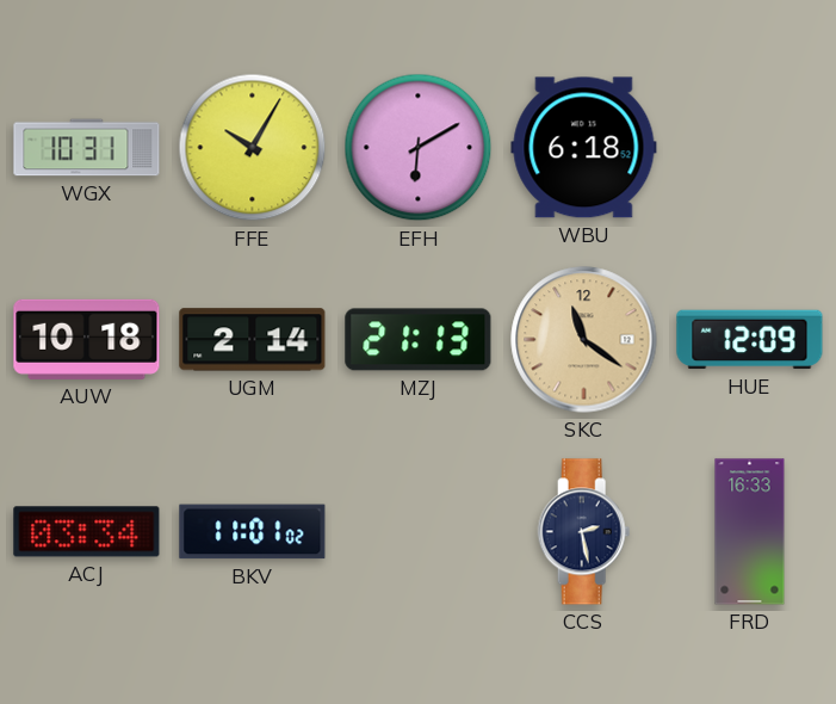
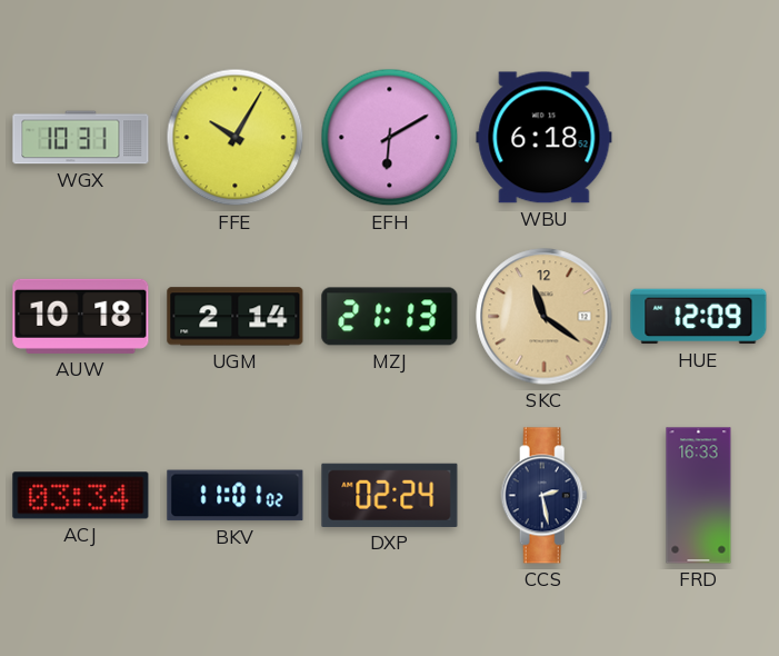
DXP: none -> 02:24
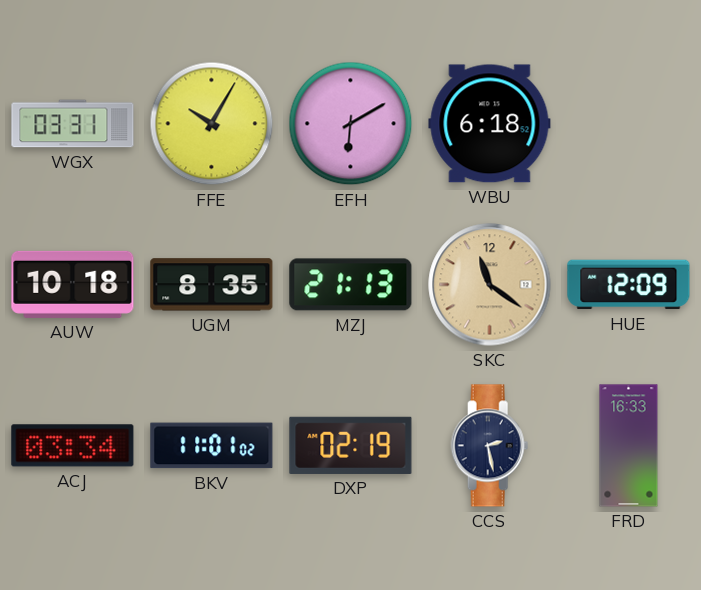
WGX: 10:31 -> 03:31
UGM: 2:14 -> 8:35
DXP: 02:24 -> 02:19
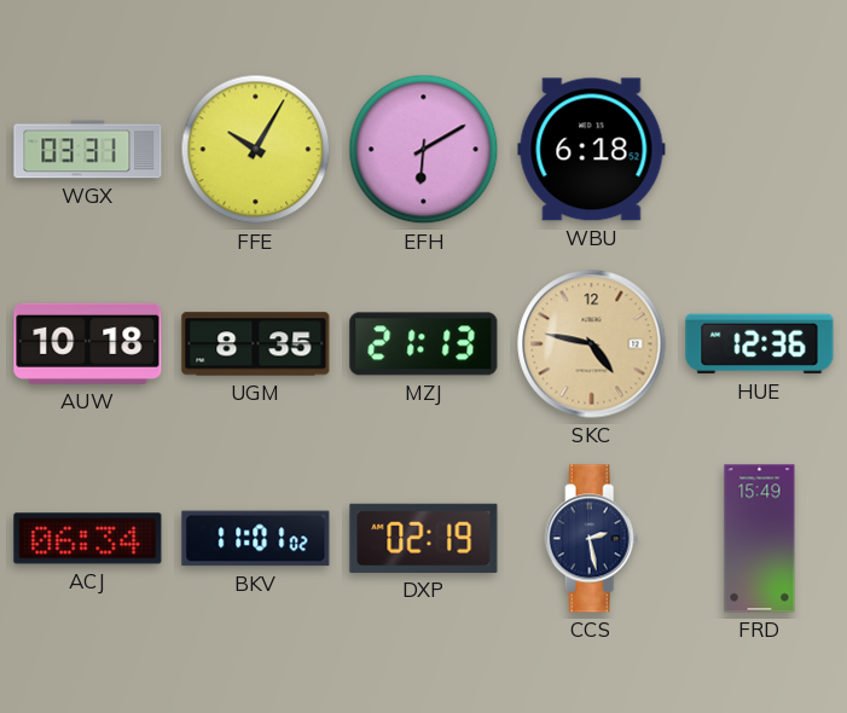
SKC: 11:21 -> 4:47
HUE: 12:09 -> 12:36
ACJ: 03:34 -> 06:34
FRD: 16:33 -> 15:49
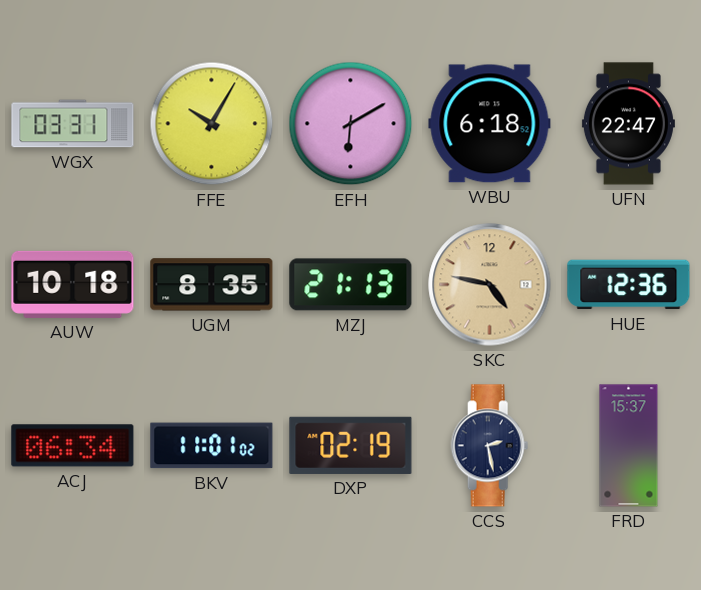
UFN: none -> 22:47
FRD: 15:49 -> 15:37
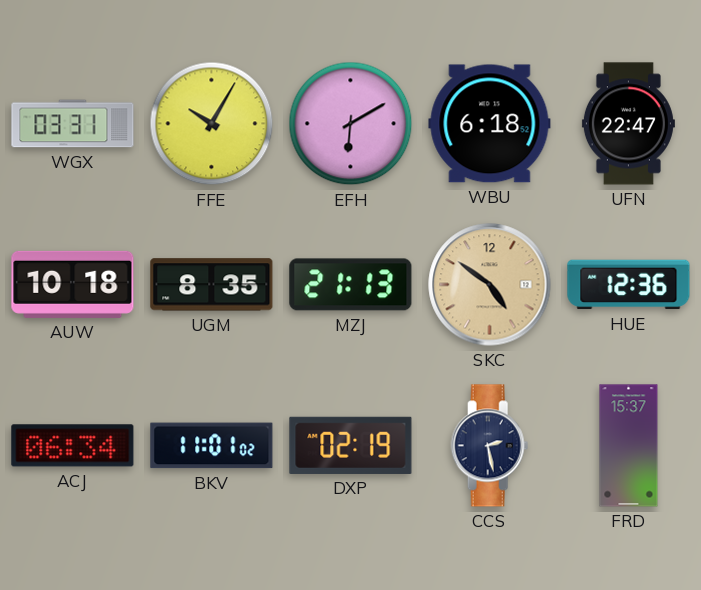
SKC: 4:47 -> 4:51
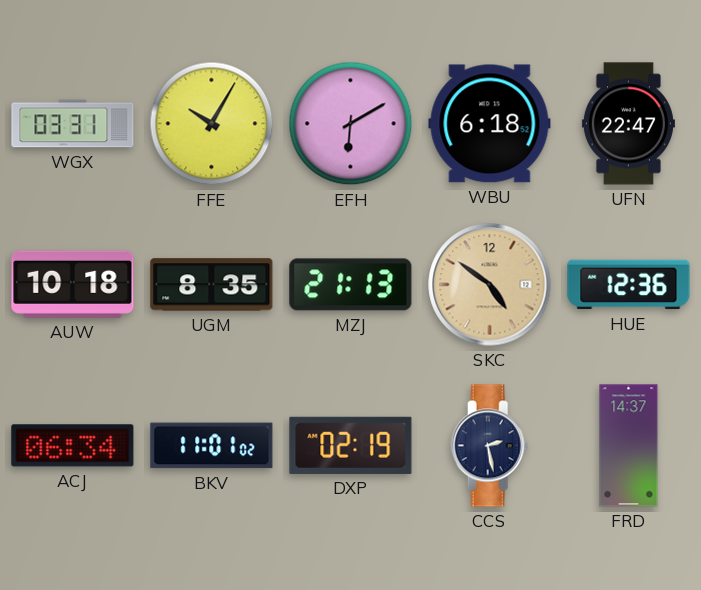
FRD: 15:37 -> 14:37
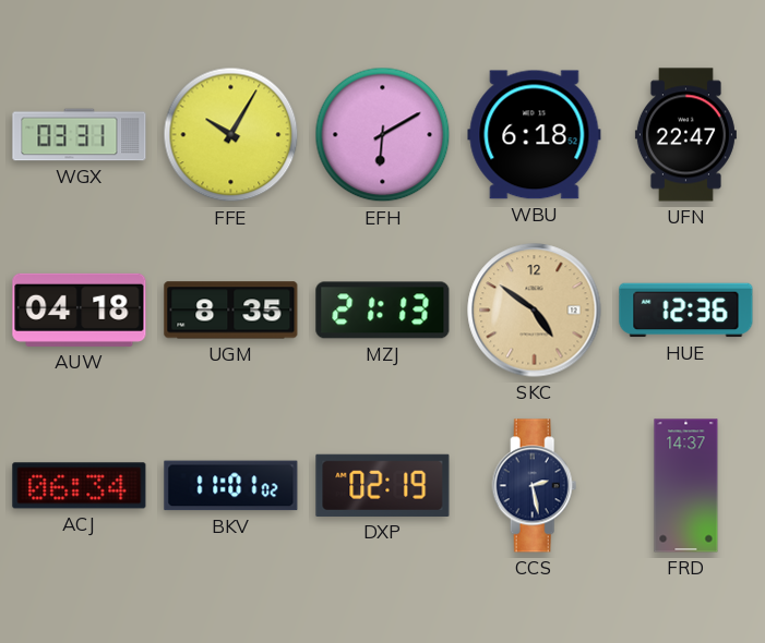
AUW: 10:18 -> 04:18
